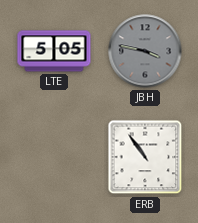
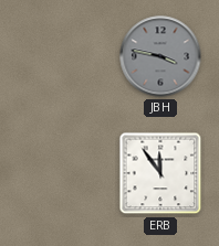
LTE: 5:05 -> none
ERB: 10:54 -> 11:54
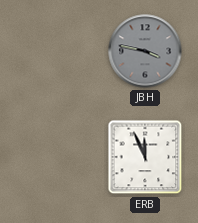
ERB: 11:54 -> 11:56
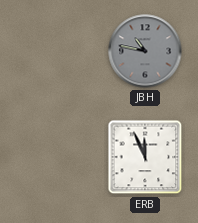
JBH: 3:47 -> 10:47
